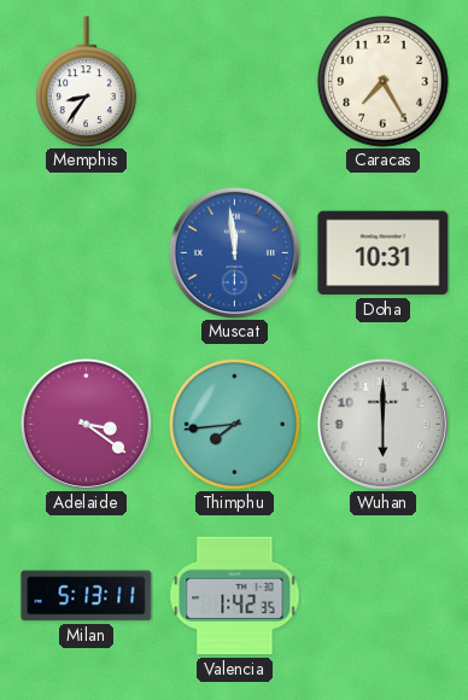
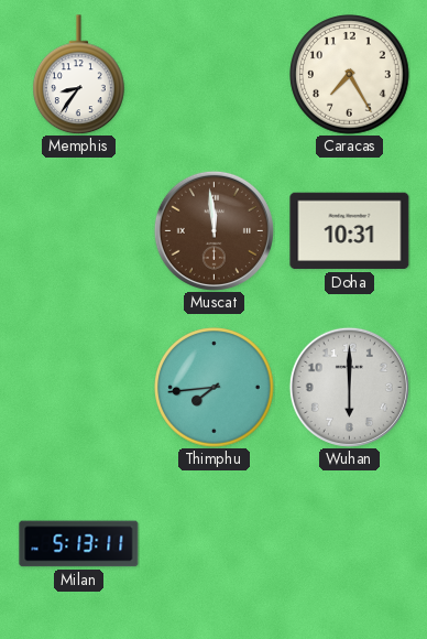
Muscat dial: blue -> brown
Adelaide: 3:21 -> none
Valencia: 1:42 -> none
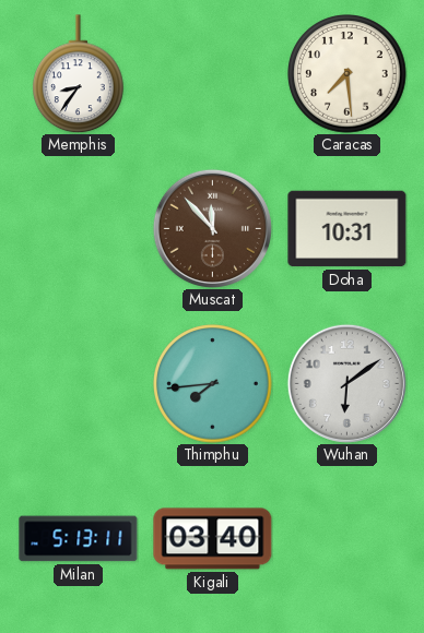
Caracas: 7:25 -> 7:29
Muscat: 11:59 -> 11:53
Wuhan: 6:00 -> 6:09
Kigali: none -> 03:40
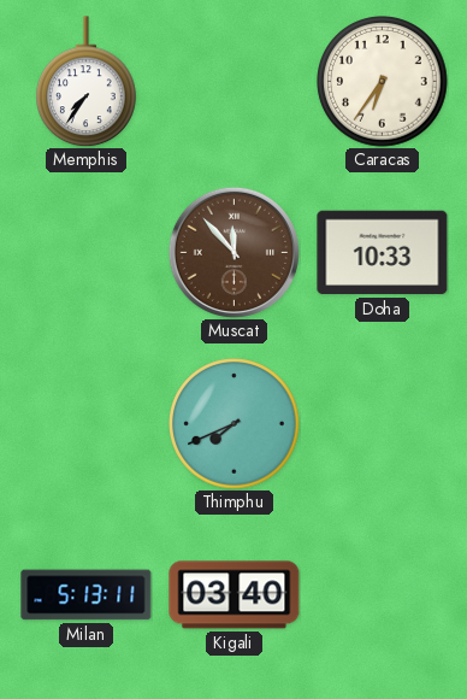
Memphis: 8:36 -> 7:36
Caracas: 7:29 -> 6:36
Doha: 10:31 -> 10:33
Thimphu: 7:44 -> 7:41
Wuhan: 6:09 -> none
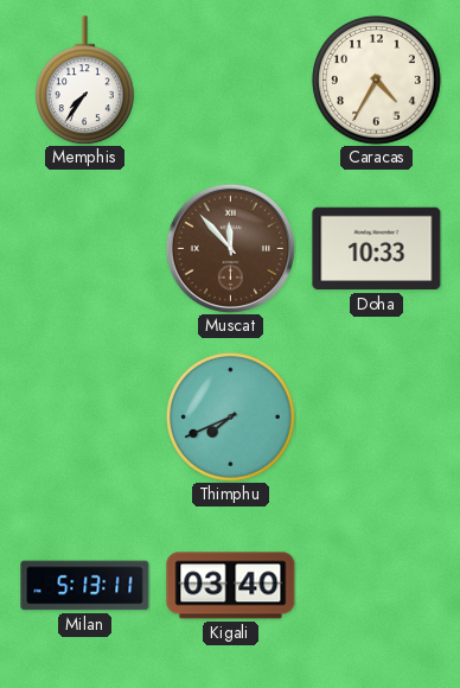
Caracas: 6:36 -> 4:35
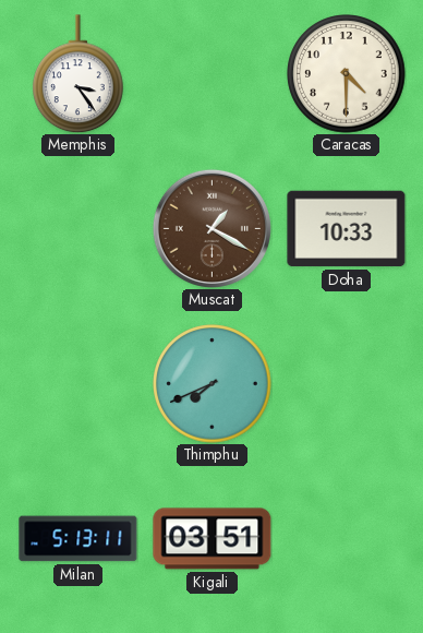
Memphis: 7:36 -> 3:24
Caracas: 4:35 -> 4:30
Muscat: 11:53 -> 1:20
Kigali: 03:40 -> 03:51
